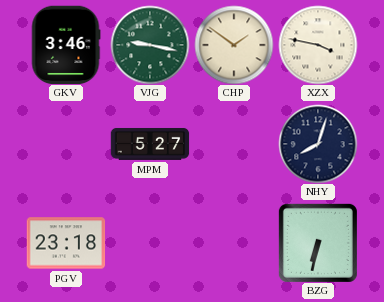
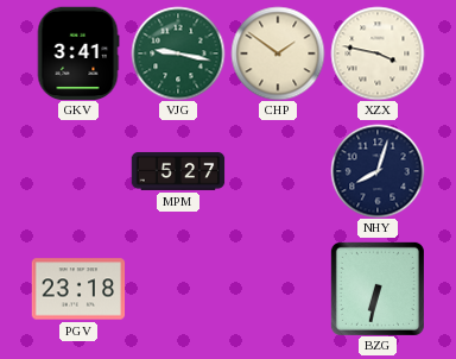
GKV: 3:46 -> 3:41
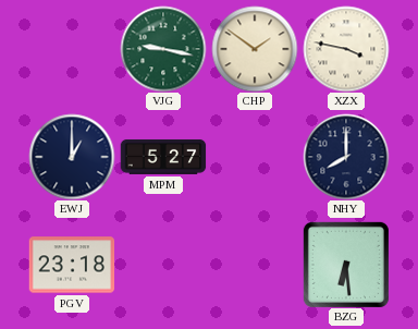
GKV: 3:41 -> none
EWJ: none -> 1:00
NHY: 8:03 -> 8:00
BZG: 6:32 -> 6:29
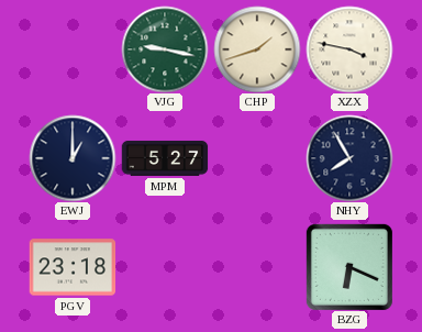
CHP: 1:51 -> 1:42
NHY: 8:00 -> 7:55
BZG: 6:29 -> 6:19
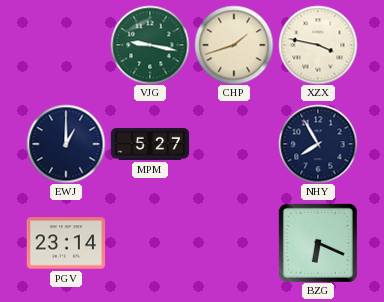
PGV: 23:18 -> 23:14
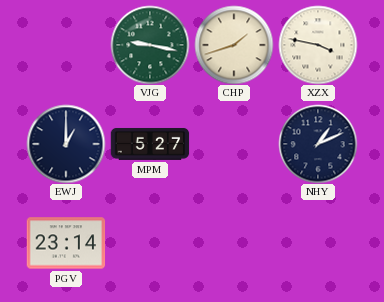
NHY: 7:55 -> 1:11
BZG: 6:19 -> none
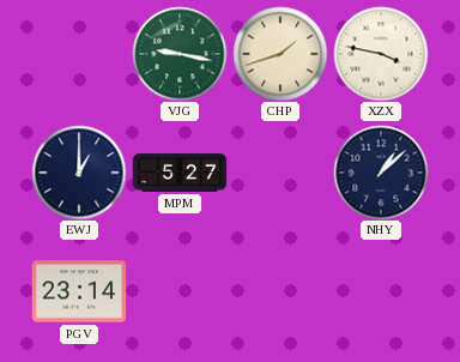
NHY: 1:11 -> 1:08
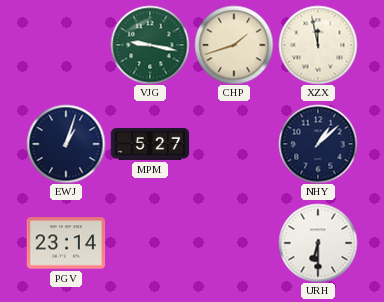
XZX: 3:47 -> 11:58
EWJ: 1:00 -> 1:03
URH: none -> 6:30
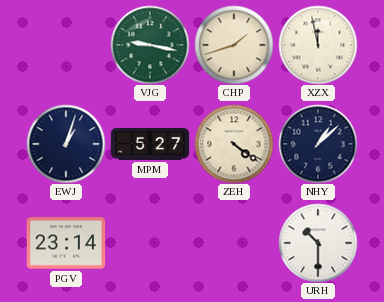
ZEH: none -> 4:21
URH: 6:30 -> 10:30
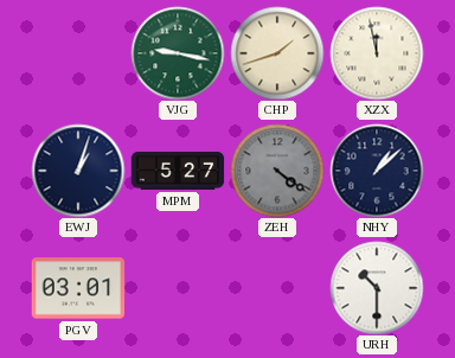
ZEH dial: cream -> grey
PGV: 23:14 -> 03:01
